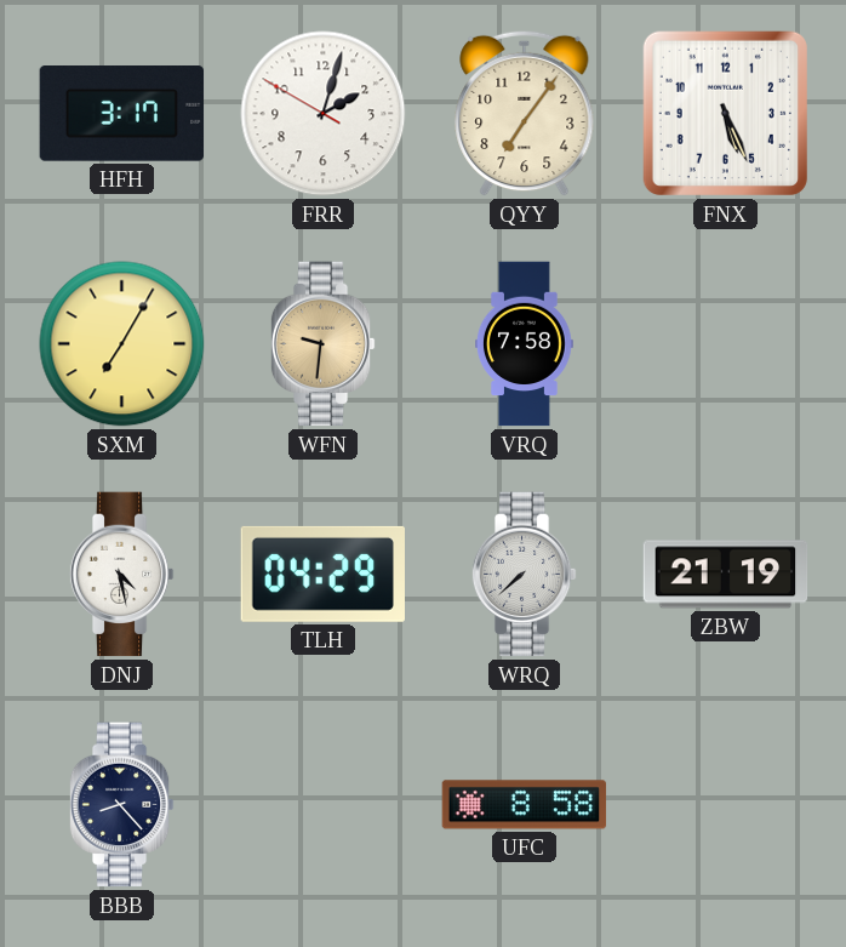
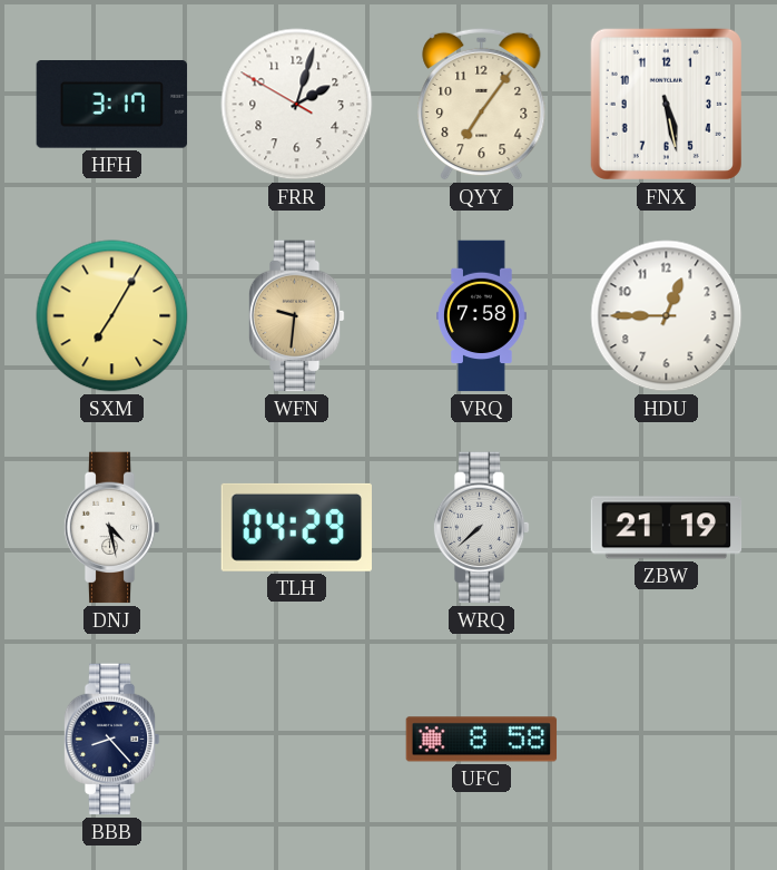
FNX: 5:26 -> 5:28
HDU: none -> 12:45
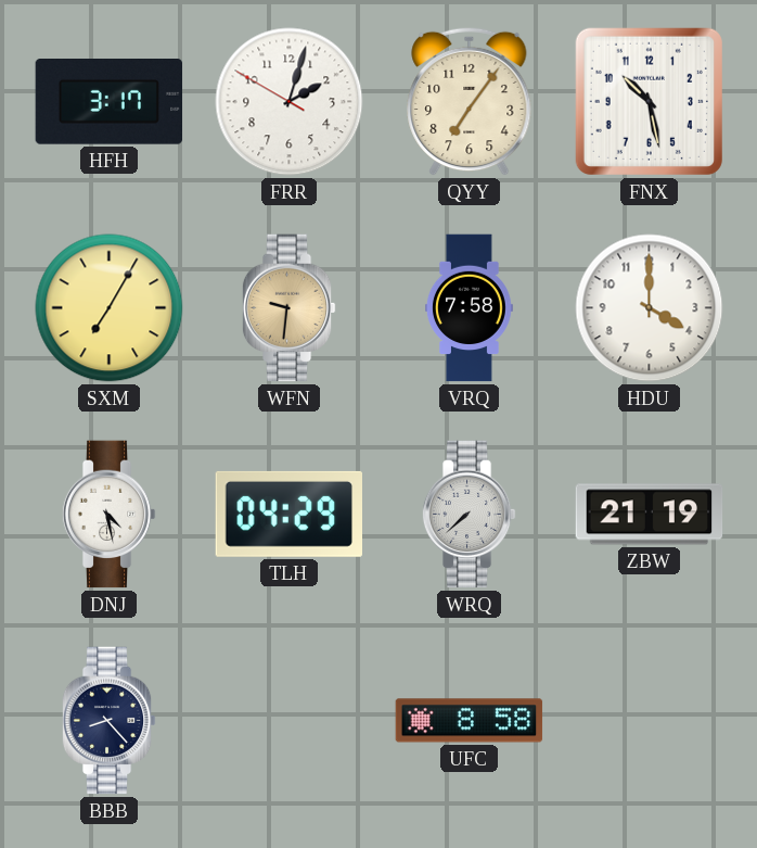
FNX: 5:28 -> 10:28
HDU: 12:45 -> 4:00
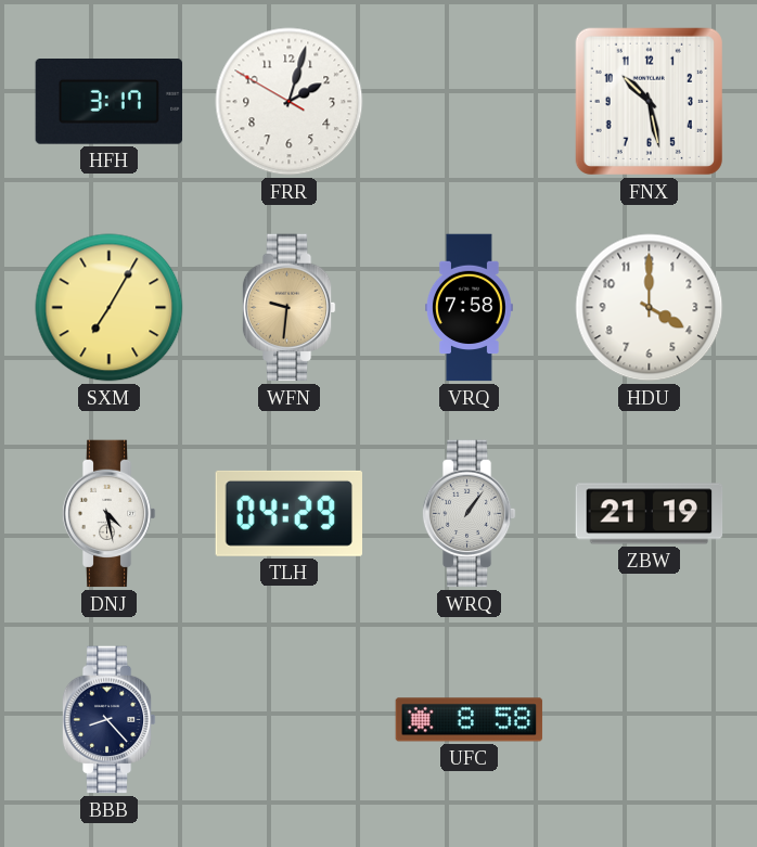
QYY: 7:06 -> none
WRQ: 7:38 -> 1:06
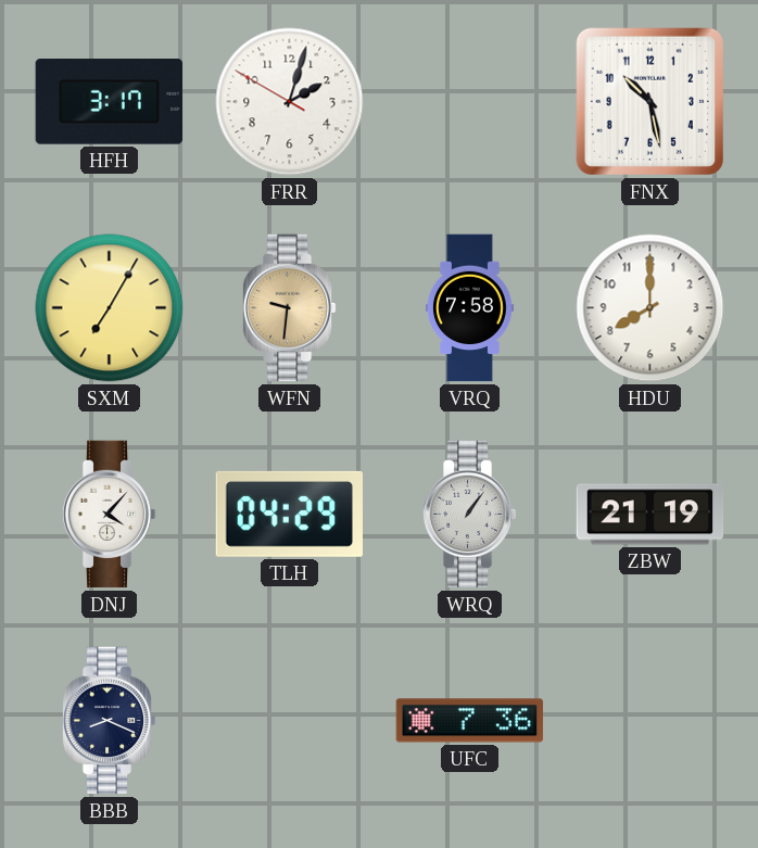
HDU: 4:00 -> 8:00
DNJ: 4:28 -> 4:07
BBB: 8:23 -> 8:19
UFC: 8:58 -> 7:36
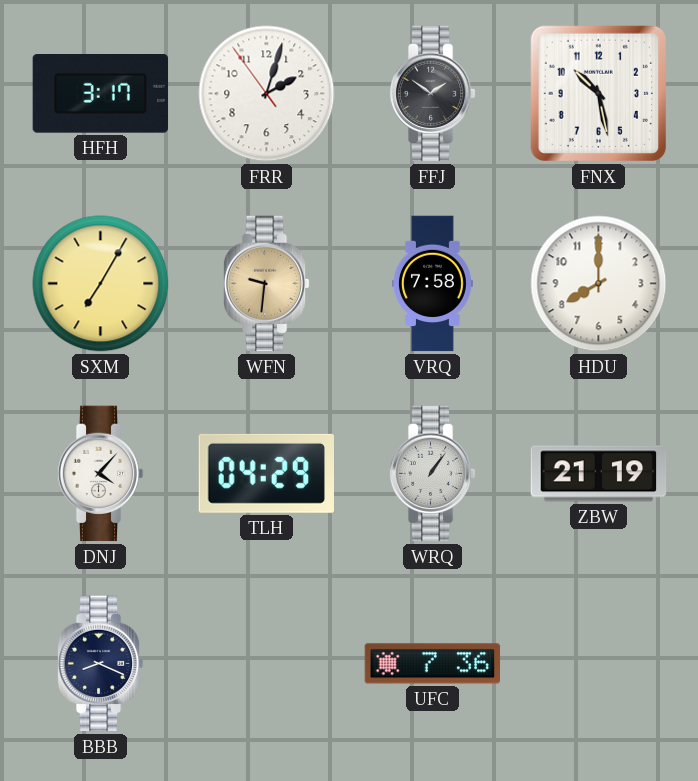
FRR: 2:02:50 -> 2:02:54
FFJ: none -> 1:51
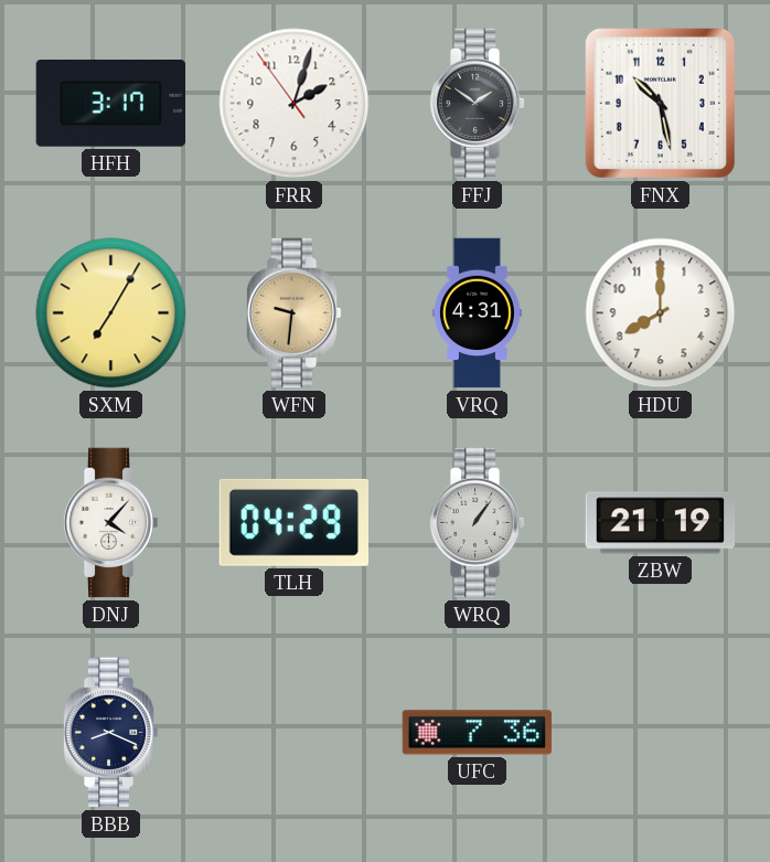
VRQ: 7:58 -> 4:31
